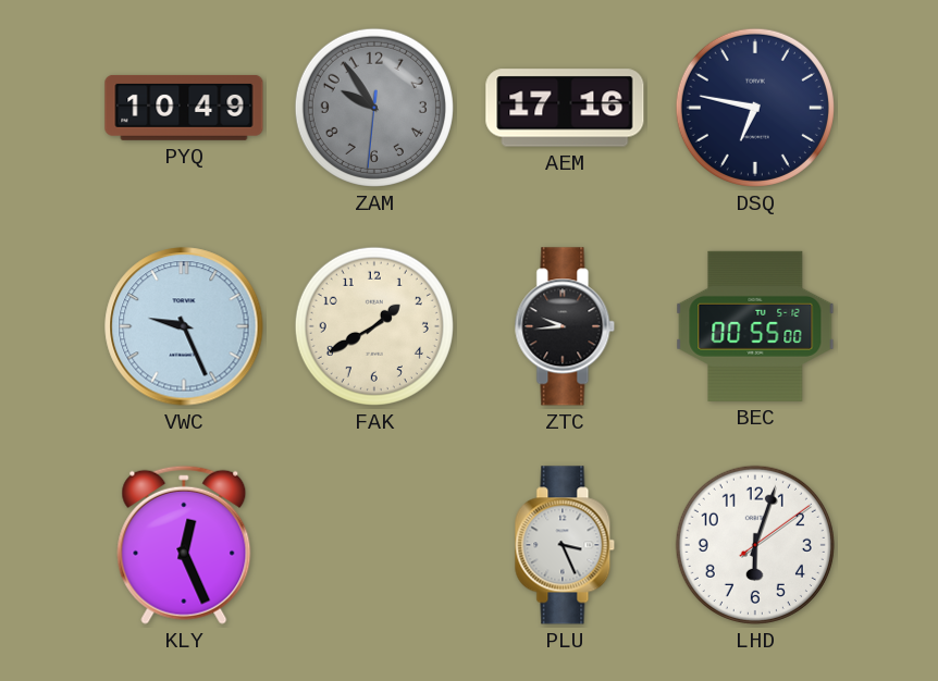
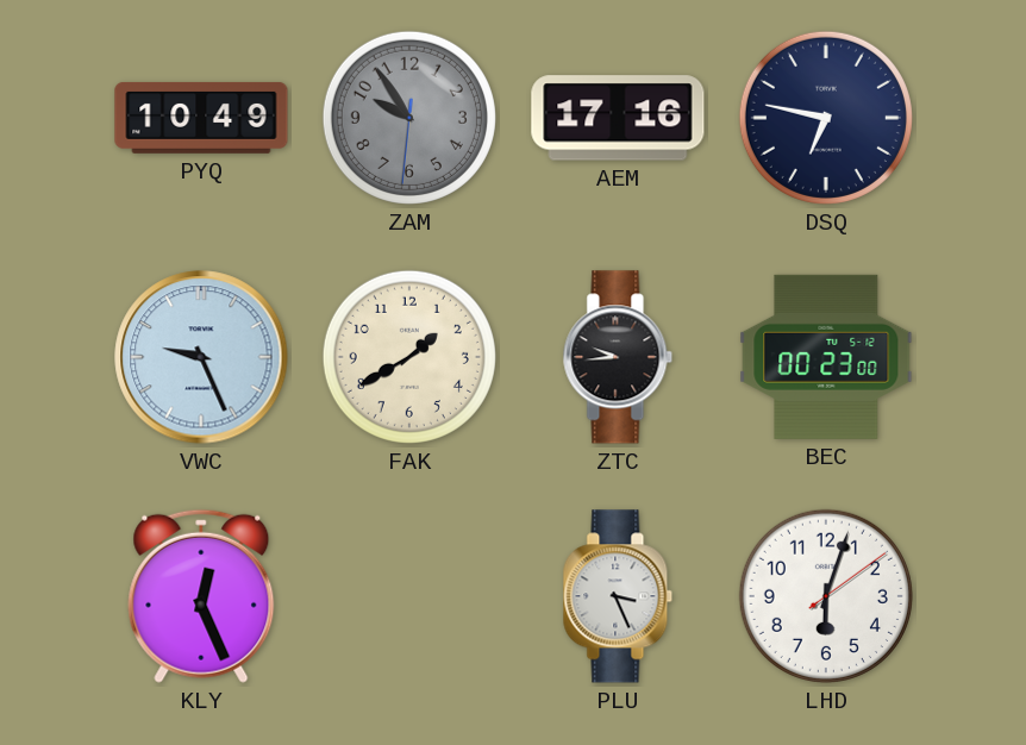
BEC: 00:55 -> 00:23
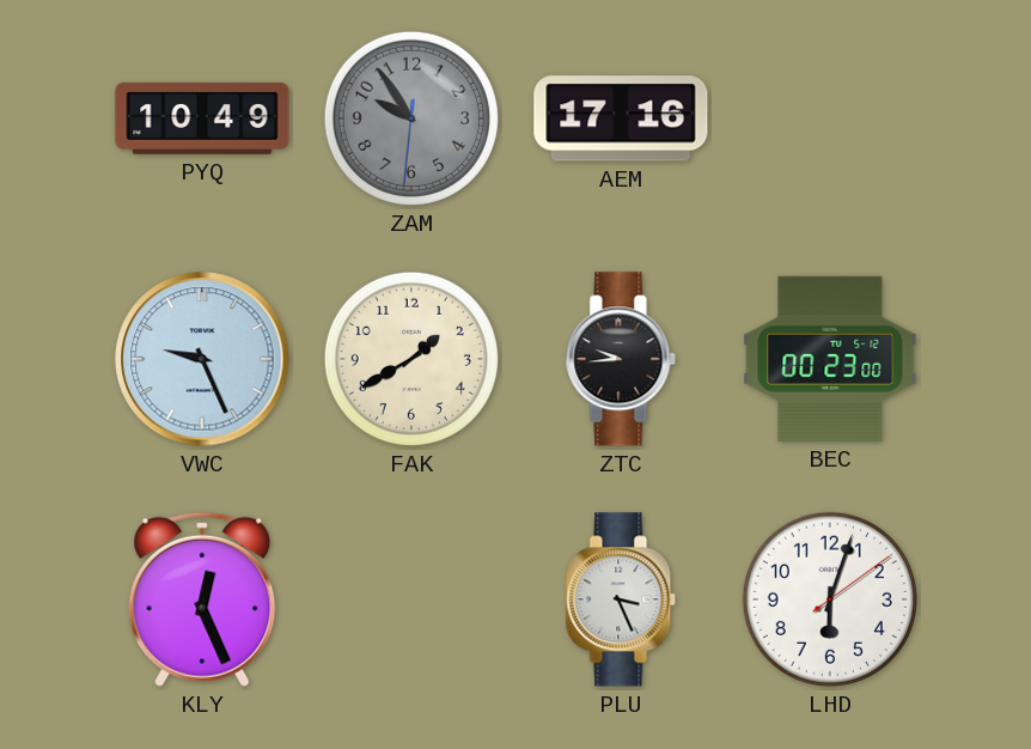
DSQ: 6:47 -> none
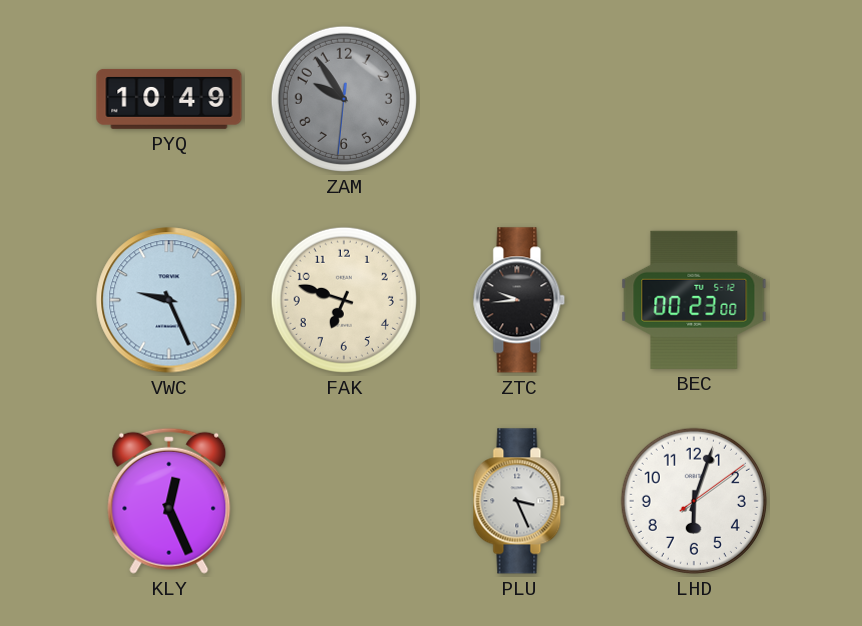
AEM: 17:16 -> none
FAK: 1:40 -> 6:48
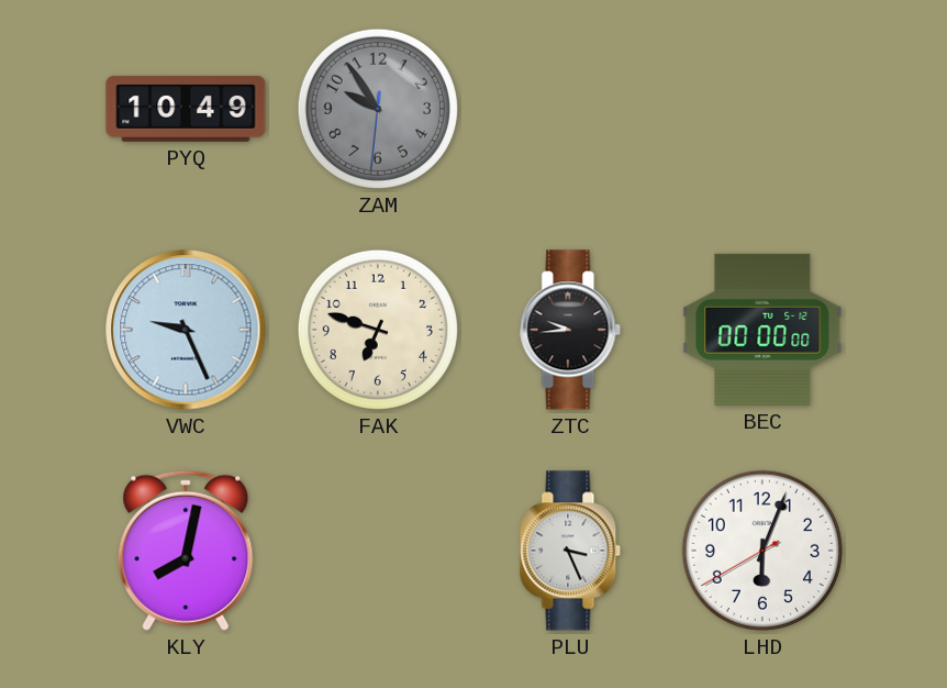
BEC: 00:23 -> 00:00
KLY: 12:26 -> 8:02
LHD: 6:03:09 -> 6:03:40
